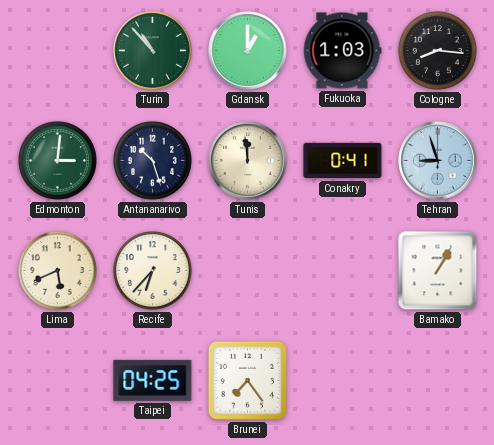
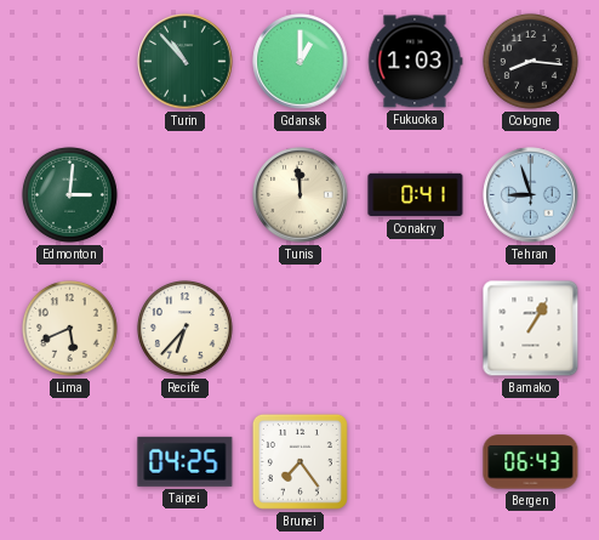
Antananarivo: 10:27 -> none
Bergen: none -> 06:43
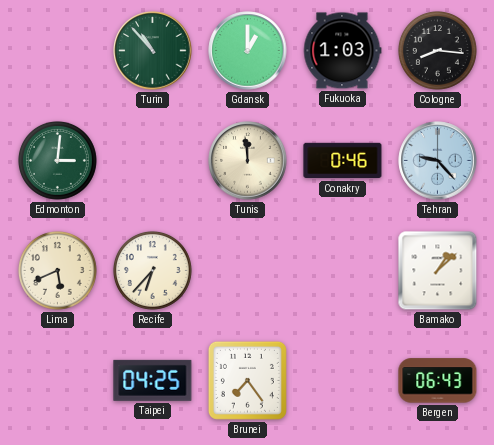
Conakry: 0:41 -> 0:46
Tehran: 8:57 -> 9:23
Bamako: 1:05 -> 1:08
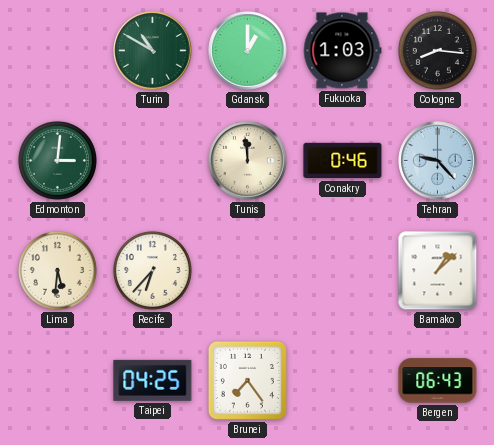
Turin: 10:53 -> 10:50
Lima: 5:41 -> 5:31
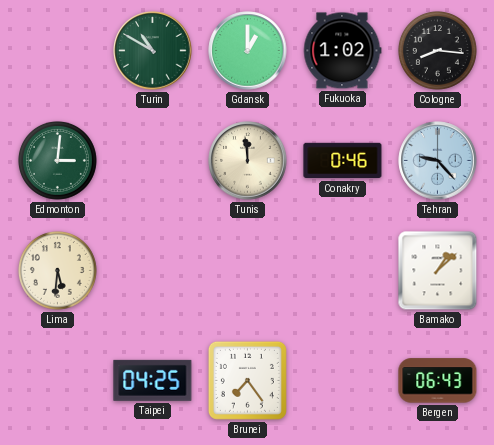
Fukuoka: 1:03 -> 1:02
Recife: 6:37 -> none
